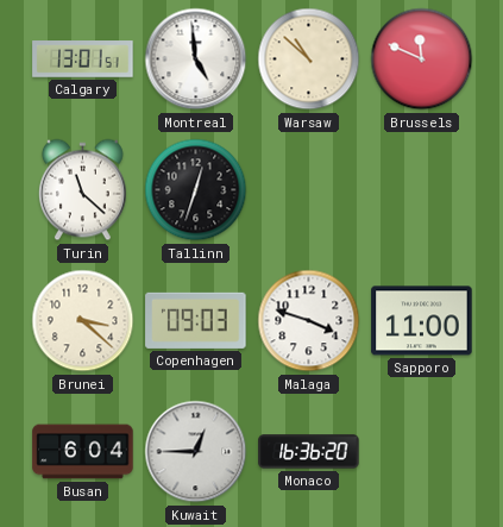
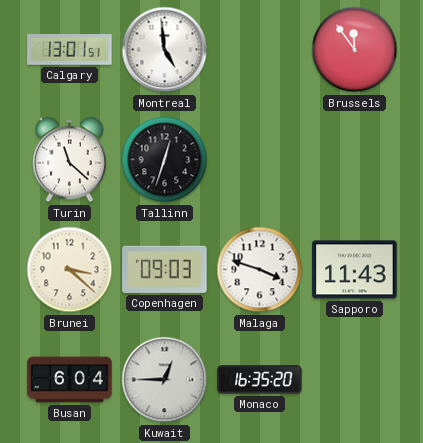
Warsaw: 10:52 -> none
Brussels: 11:49 -> 11:54
Sapporo: 11:00 -> 11:43
Monaco: 16:36 -> 16:35
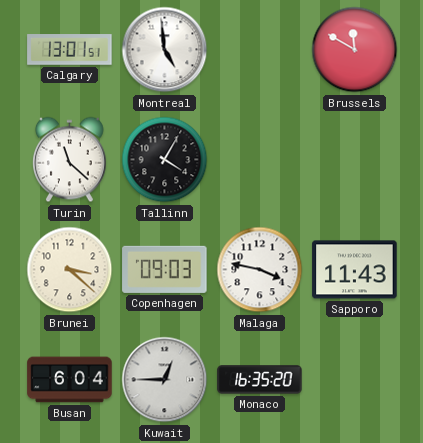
Brussels: 11:54 -> 11:50
Tallinn: 12:33 -> 4:05
Malaga: 3:48 -> 3:47
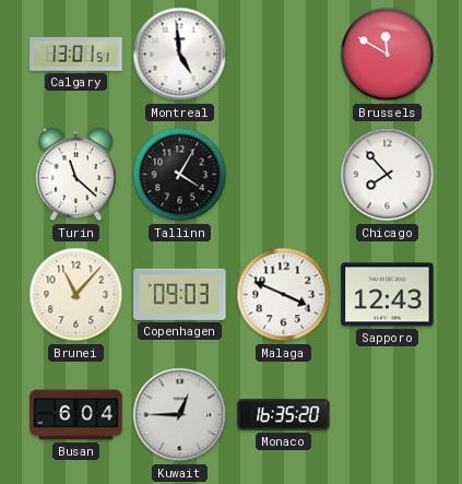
Chicago: none -> 7:53
Brunei: 3:22 -> 11:07
Malaga: 3:47 -> 3:49
Sapporo: 11:43 -> 12:43
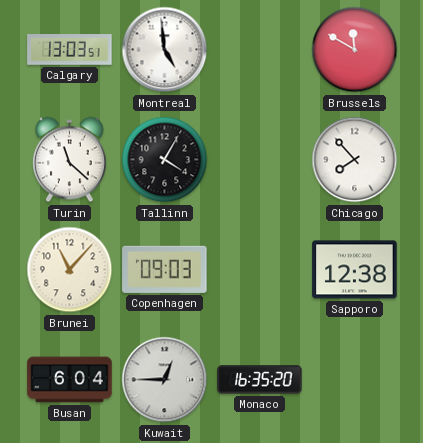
Calgary: 13:01 -> 13:03
Malaga: 3:49 -> none
Sapporo: 12:43 -> 12:38
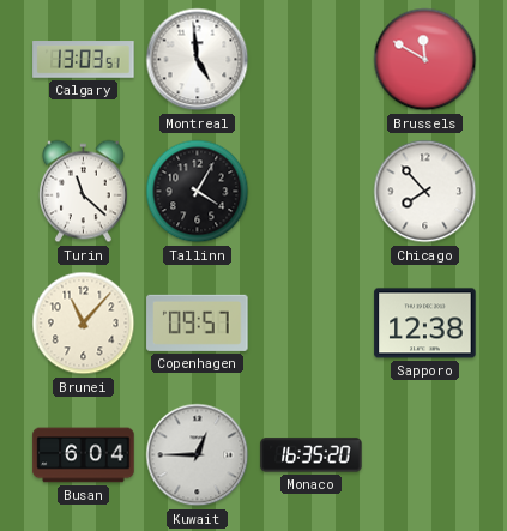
Copenhagen: 09:03 -> 09:57
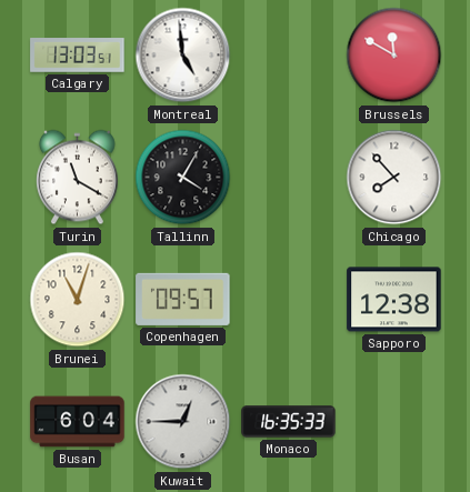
Turin: 11:22 -> 11:20
Brunei: 11:07 -> 11:03
Monaco: 16:35:20 -> 16:35:33
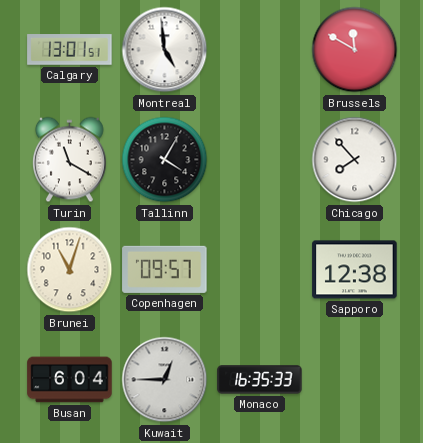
Calgary: 13:03 -> 13:01
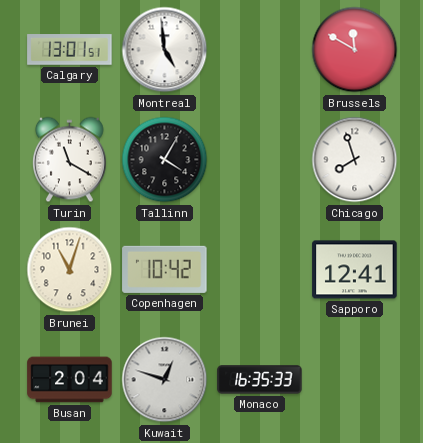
Chicago: 7:53 -> 7:57
Copenhagen: 09:57 -> 10:42
Sapporo: 12:38 -> 12:41
Busan: 6:04 -> 2:04
Kuwait: 12:45 -> 12:48
